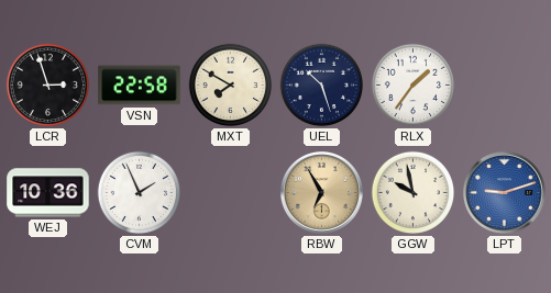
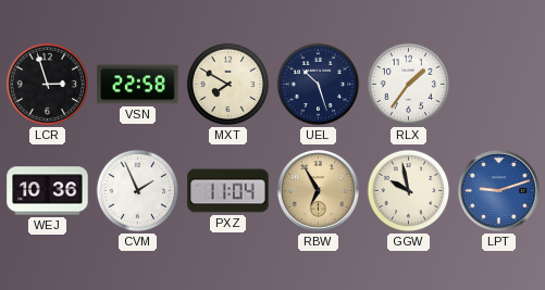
PXZ: none -> 11:04
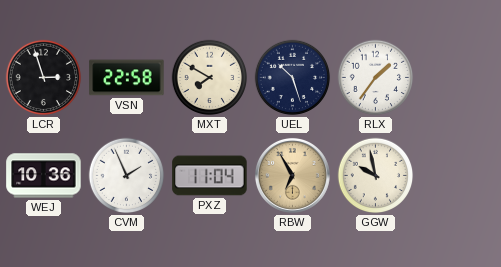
LPT: 9:12 -> none
